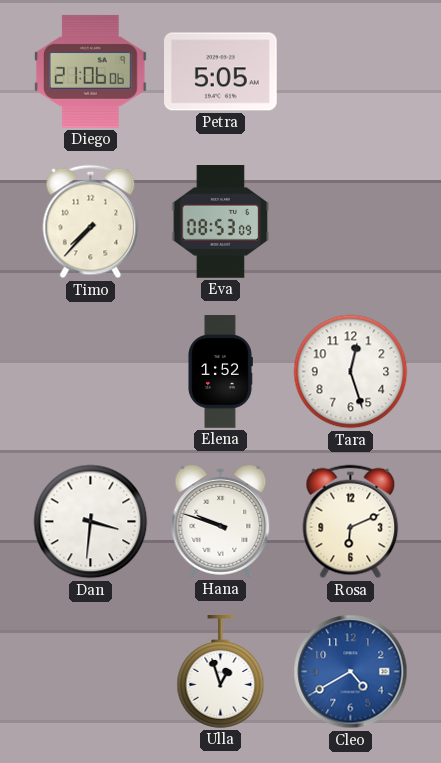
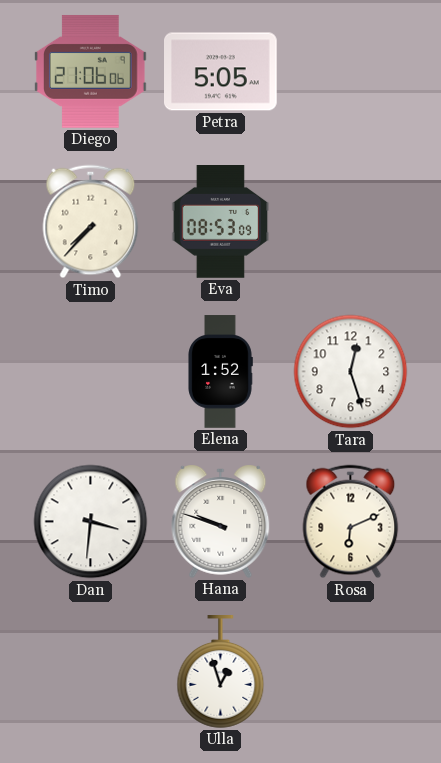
Cleo: 4:40 -> none
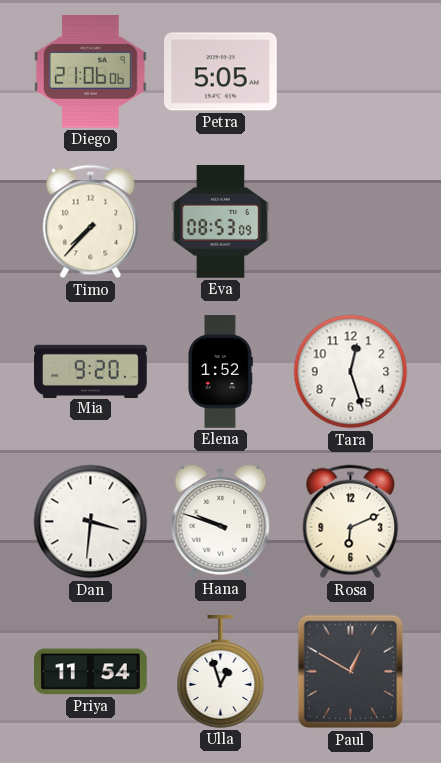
Mia: none -> 9:20
Priya: none -> 11:54
Paul: none -> 12:50
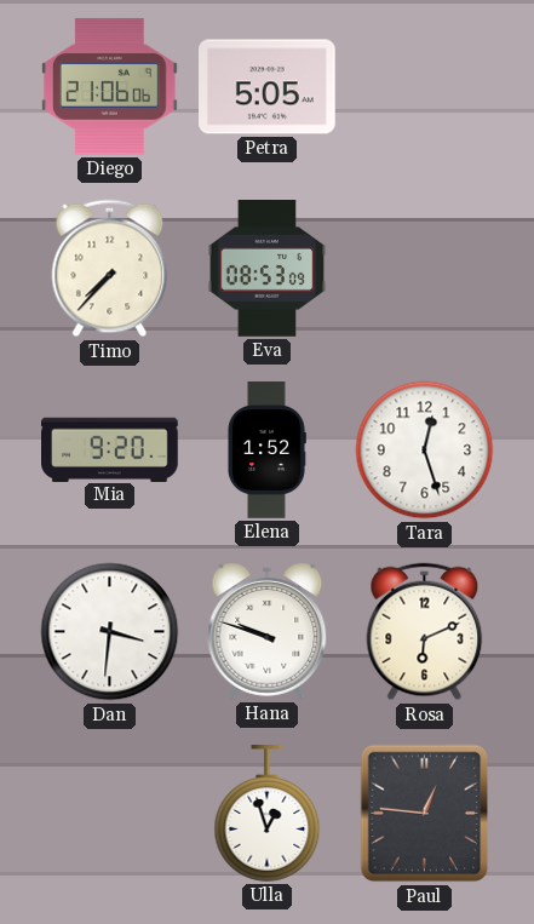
Priya: 11:54 -> none
Paul: 12:50 -> 12:46
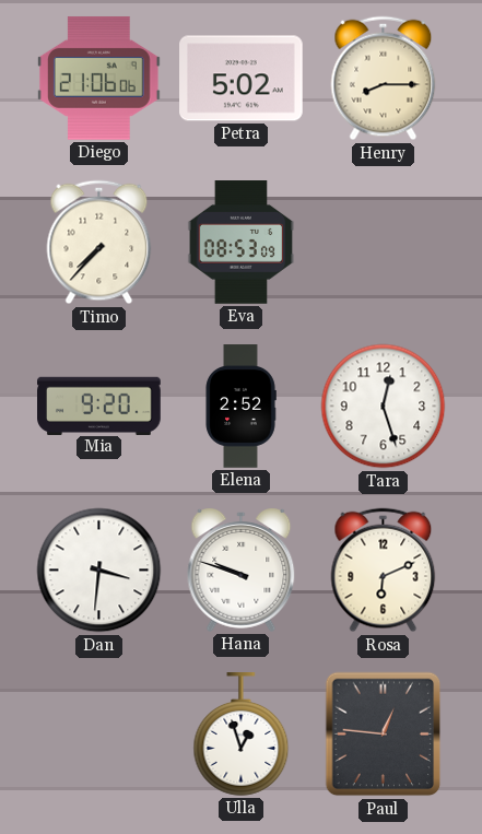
Petra: 5:05 -> 5:02
Henry: none -> 8:15
Elena: 1:52 -> 2:52
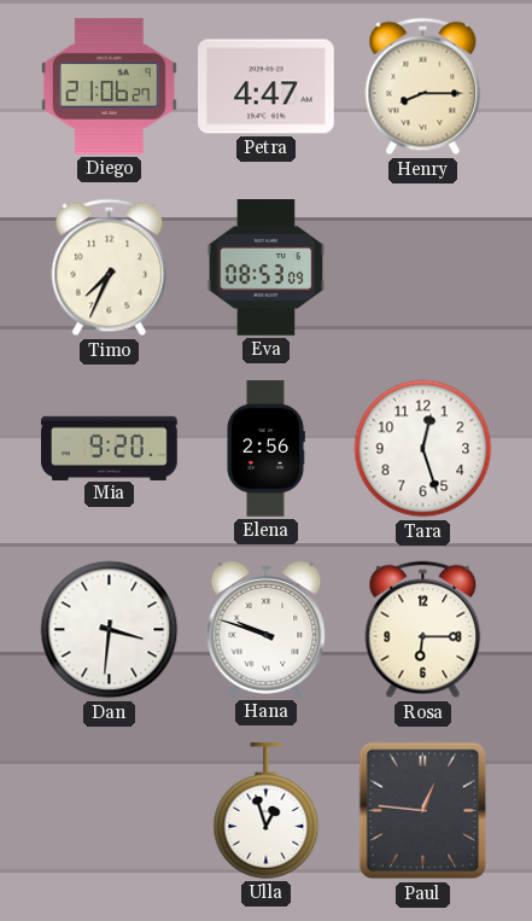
Diego: 21:06:06 -> 21:06:27
Petra: 5:02 -> 4:47
Timo: 7:37 -> 7:34
Elena: 2:52 -> 2:56
Rosa: 6:11 -> 6:15
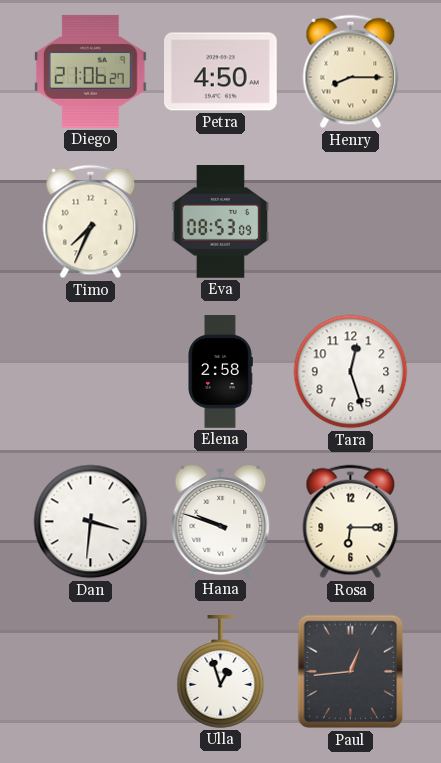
Petra: 4:47 -> 4:50
Mia: 9:20 -> none
Elena: 2:56 -> 2:58
Paul: 12:46 -> 12:44
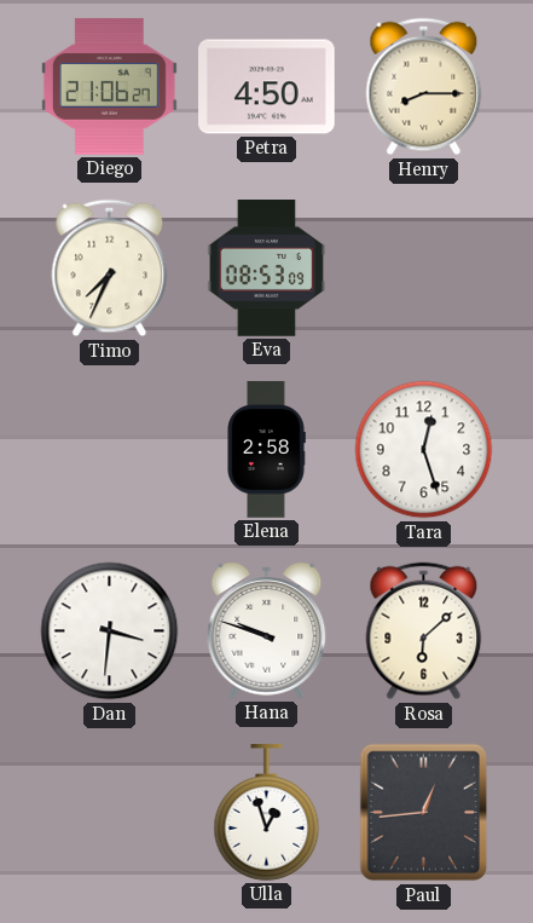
Rosa: 6:15 -> 6:08
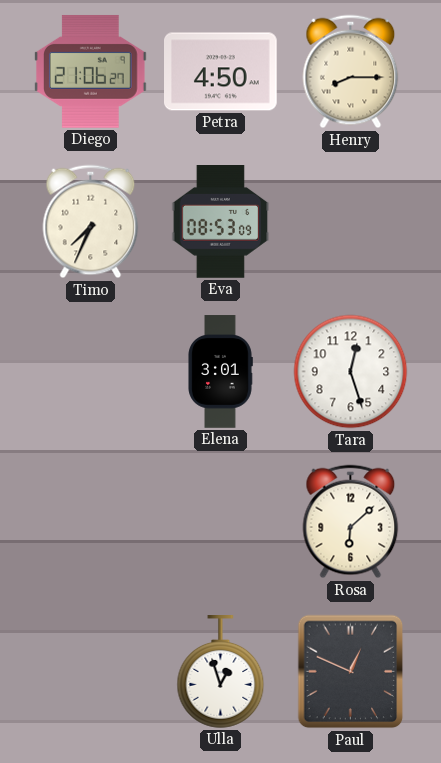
Elena: 2:58 -> 3:01
Dan: 3:31 -> none
Hana: 9:48 -> none
Paul: 12:44 -> 12:49
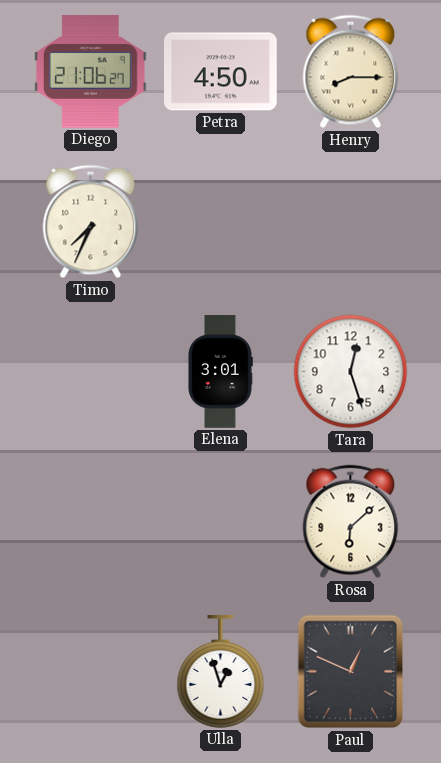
Eva: 08:53 -> none
